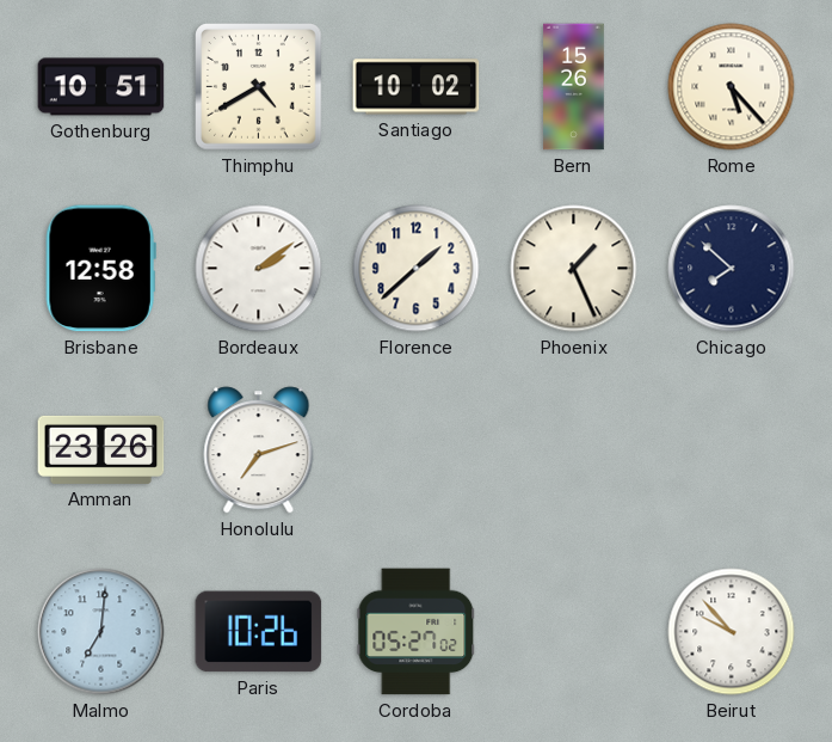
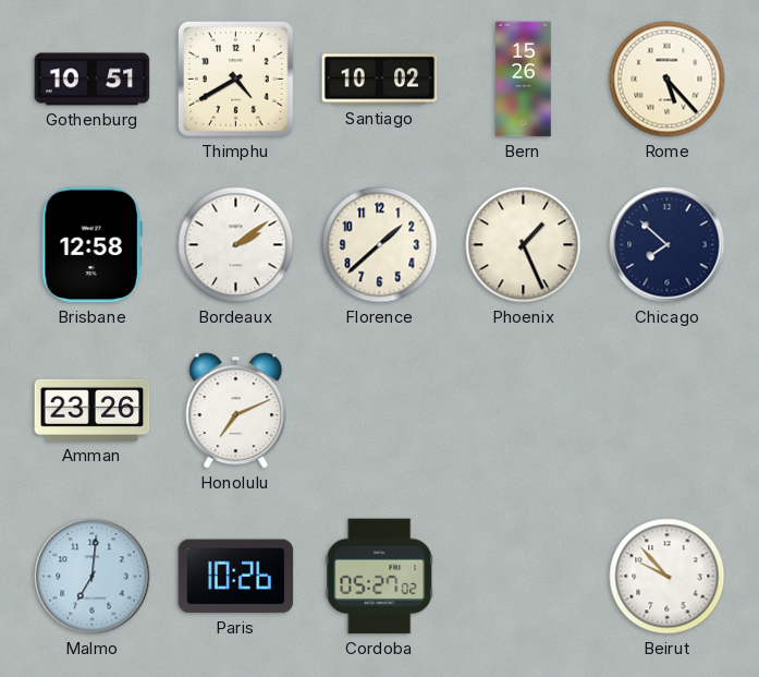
Honolulu: 7:12 -> 7:11
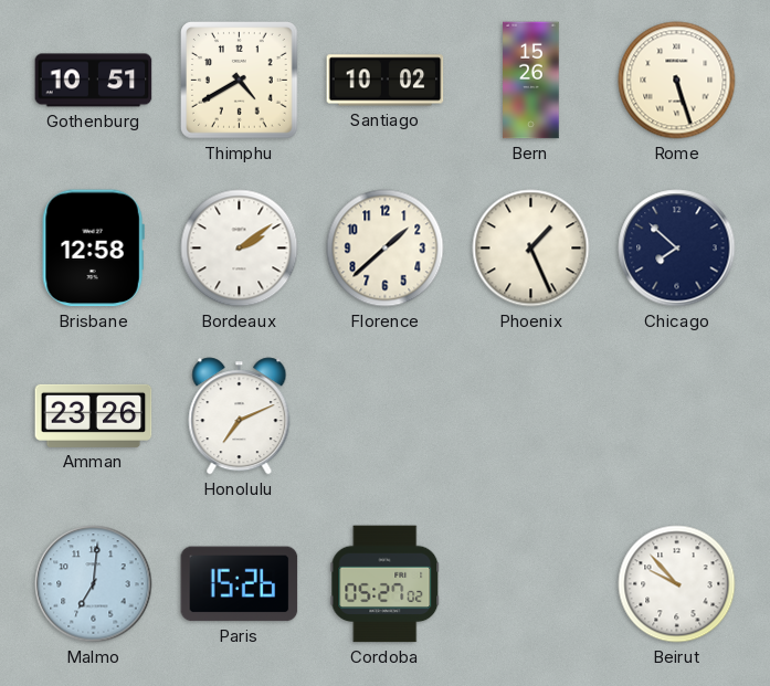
Rome: 5:23 -> 5:27
Paris: 10:26 -> 15:26
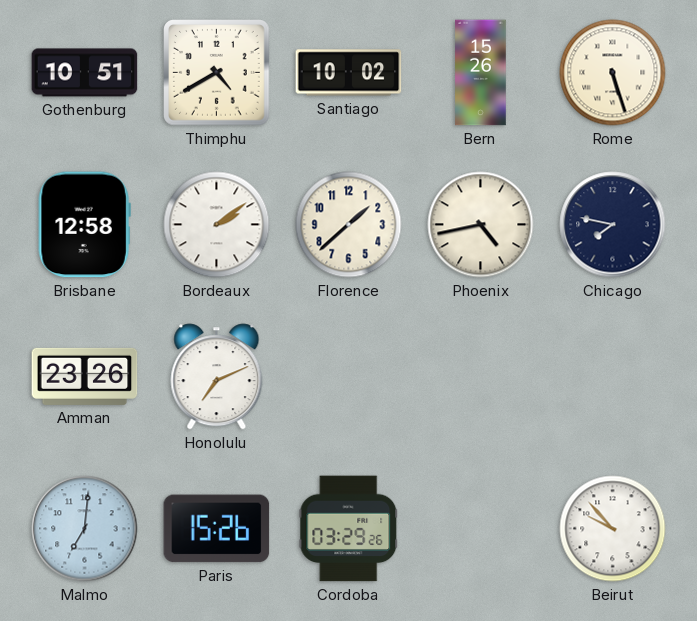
Phoenix: 1:26 -> 4:43
Chicago: 7:52 -> 7:47
Cordoba: 05:27 -> 03:29
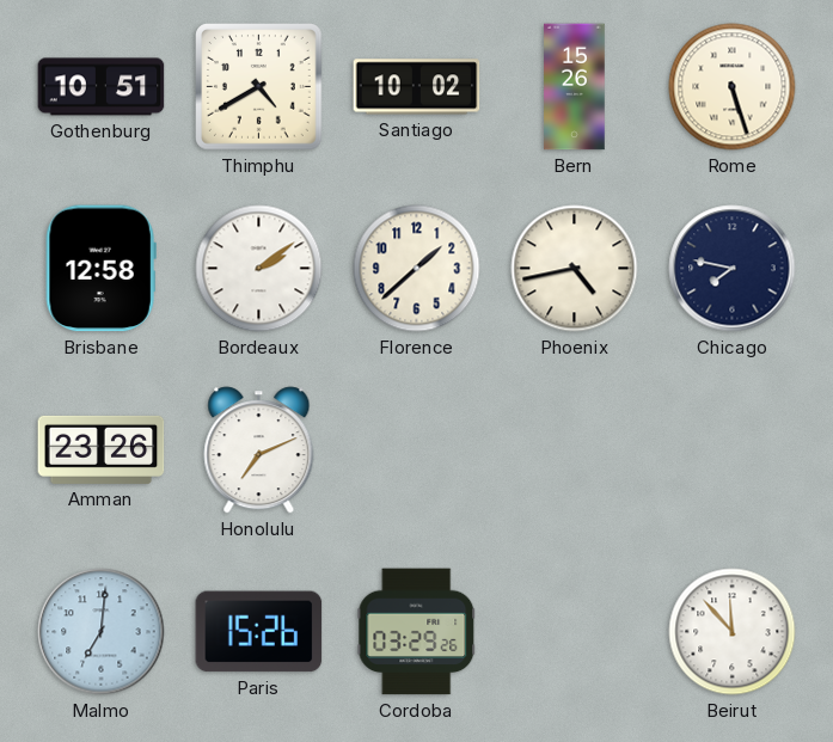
Beirut: 9:53 -> 11:53
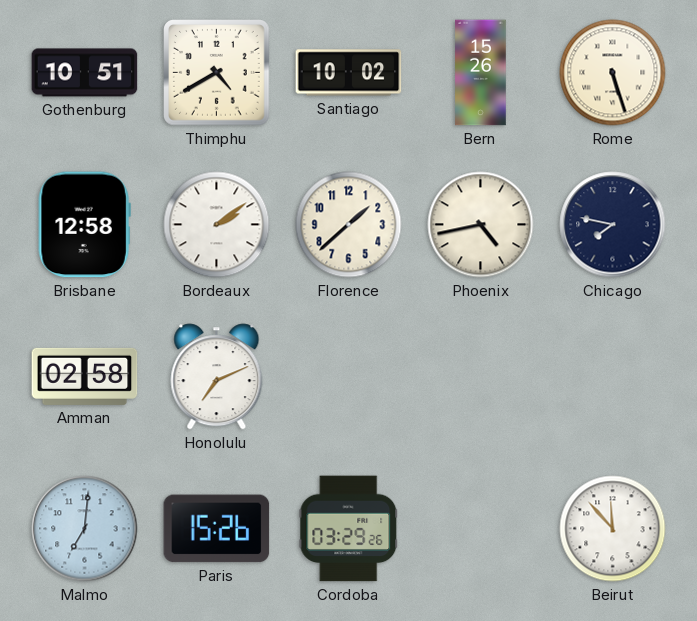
Amman: 23:26 -> 02:58
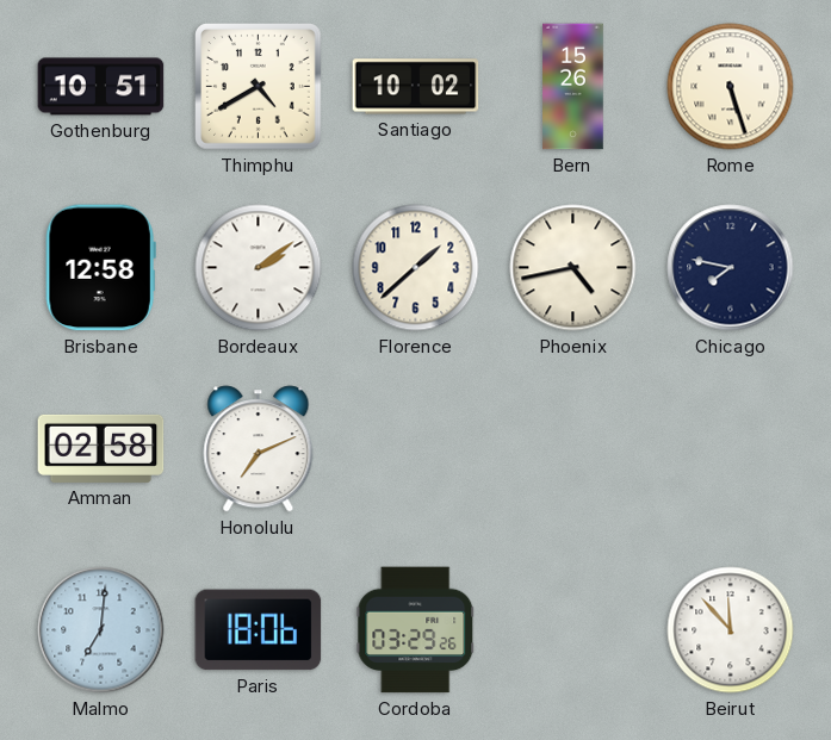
Paris: 15:26 -> 18:06
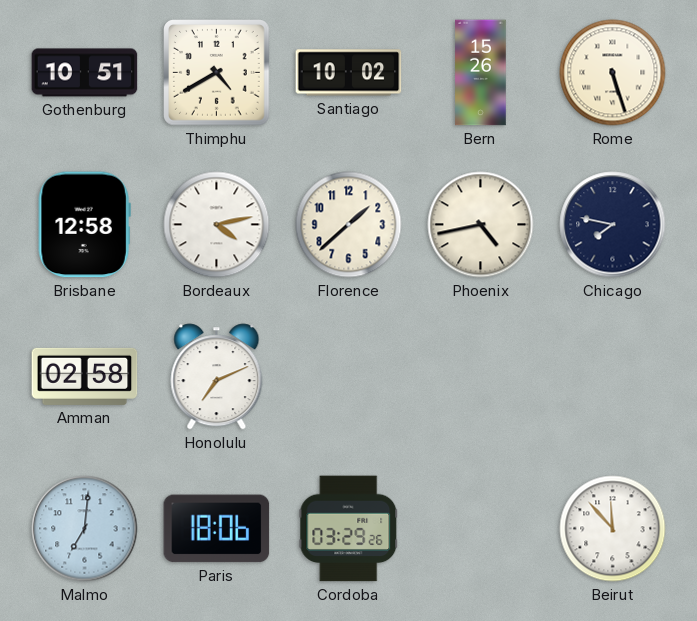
Bordeaux: 2:09 -> 4:13
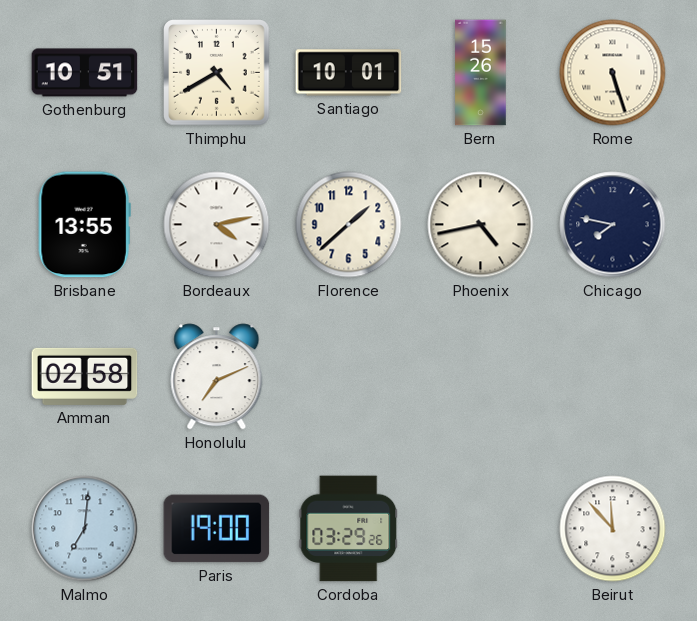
Santiago: 10:02 -> 10:01
Brisbane: 12:58 -> 13:55
Paris: 18:06 -> 19:00
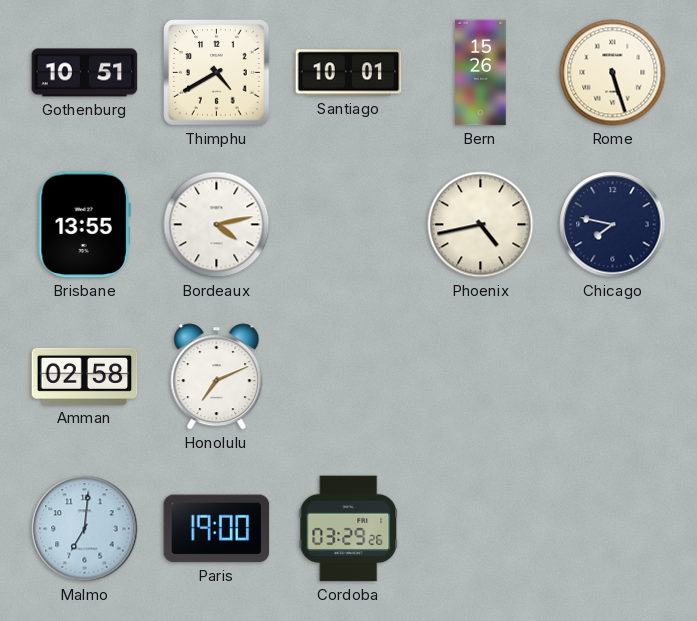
Florence: 1:38 -> none
Beirut: 11:53 -> none
